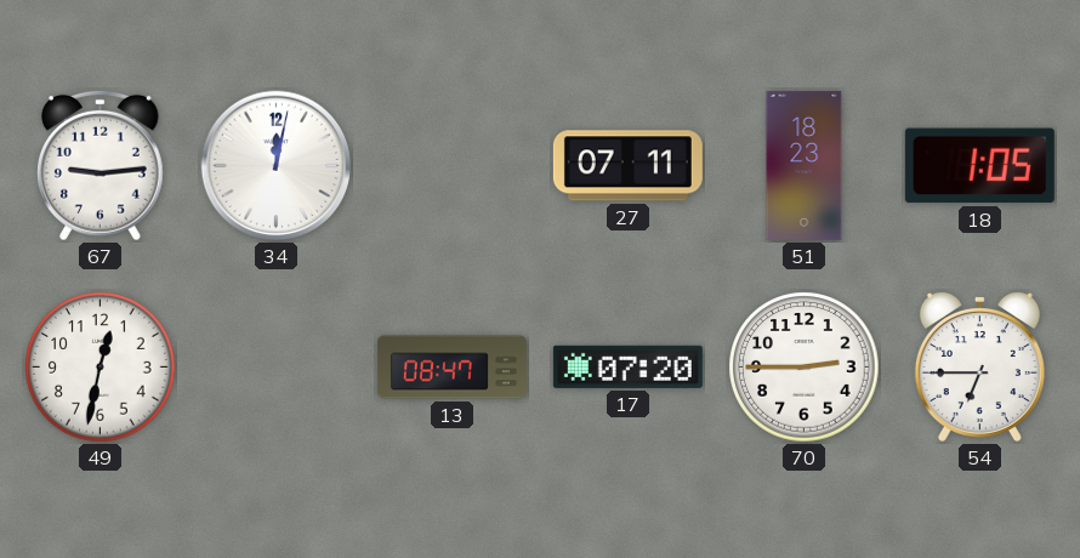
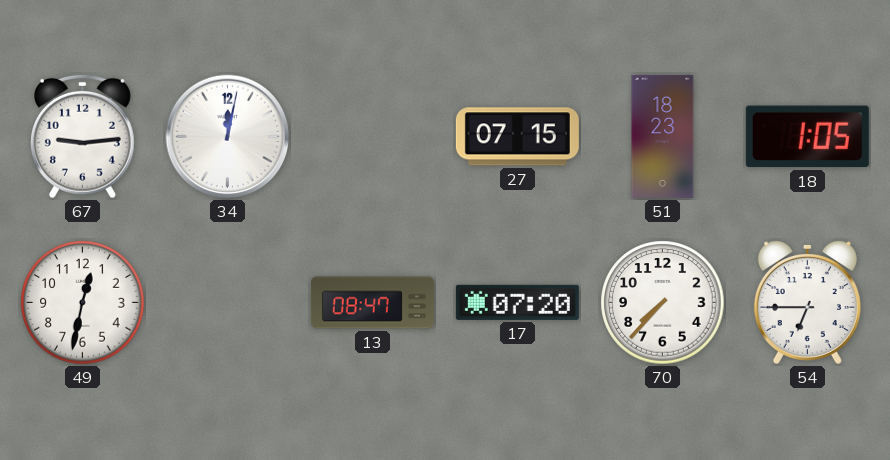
27: 07:11 -> 07:15
70: 2:45 -> 7:37
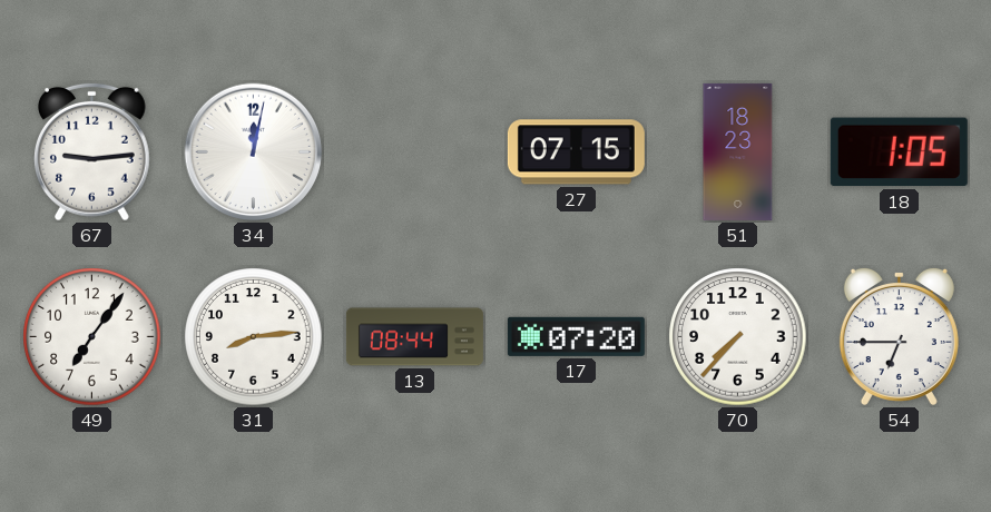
49: 12:32 -> 7:06
31: none -> 8:14
13: 08:47 -> 08:44
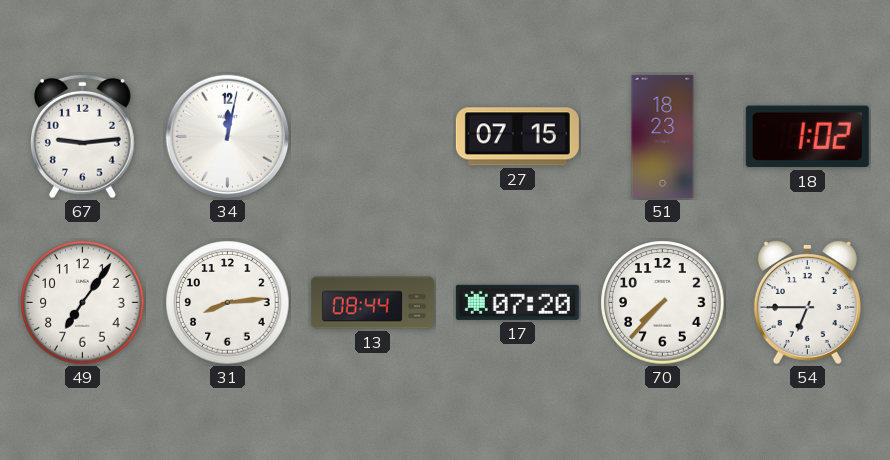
18: 1:05 -> 1:02
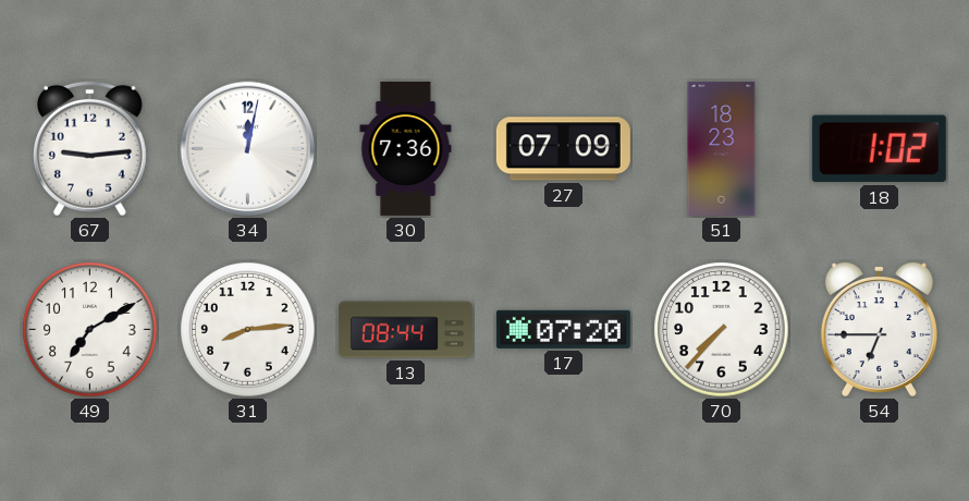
30: none -> 7:36
27: 07:15 -> 07:09
49: 7:06 -> 7:10
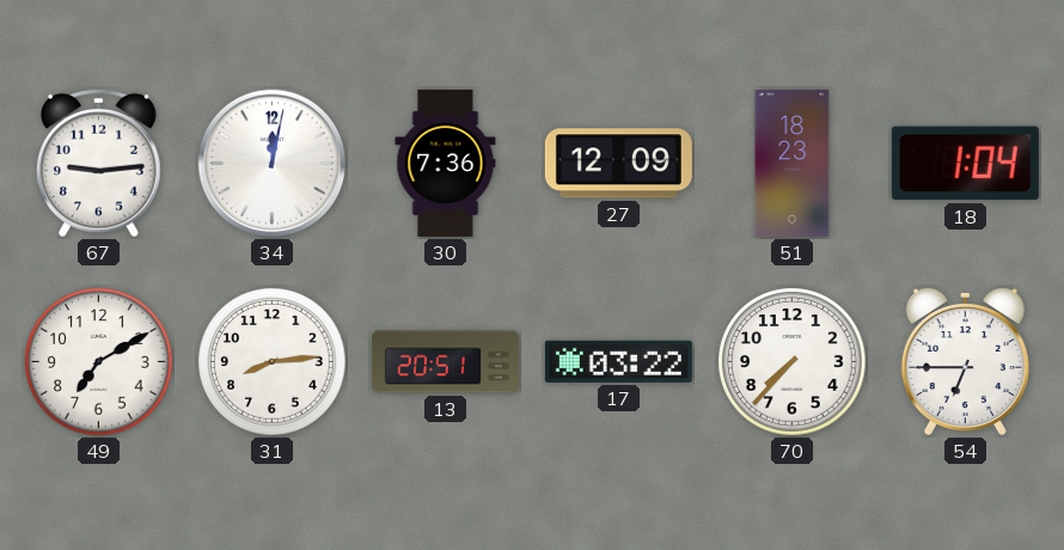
27: 07:09 -> 12:09
18: 1:02 -> 1:04
13: 08:44 -> 20:51
17: 07:20 -> 03:22
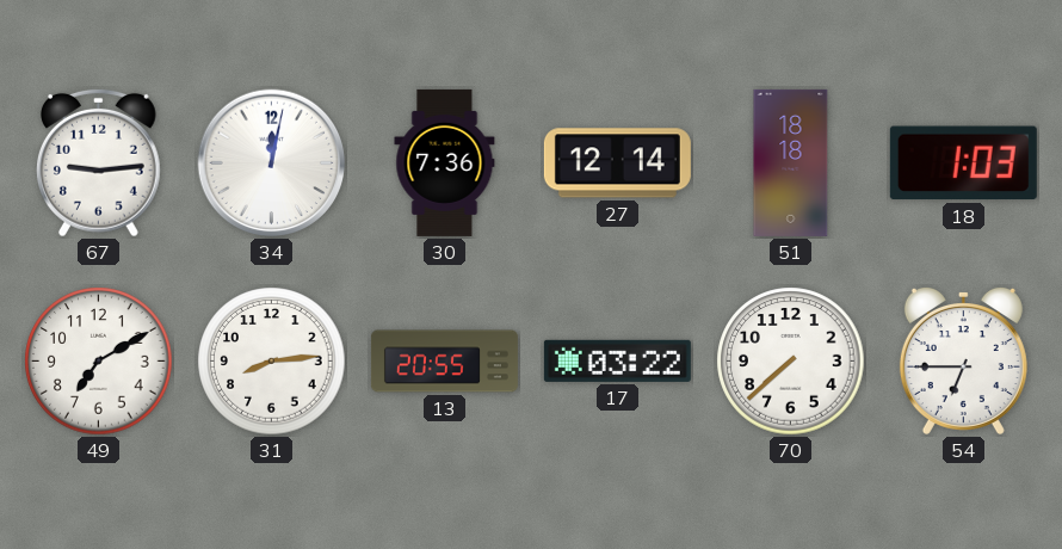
27: 12:09 -> 12:14
51: 18:23 -> 18:18
18: 1:04 -> 1:03
13: 20:51 -> 20:55
70: 7:37 -> 7:38
